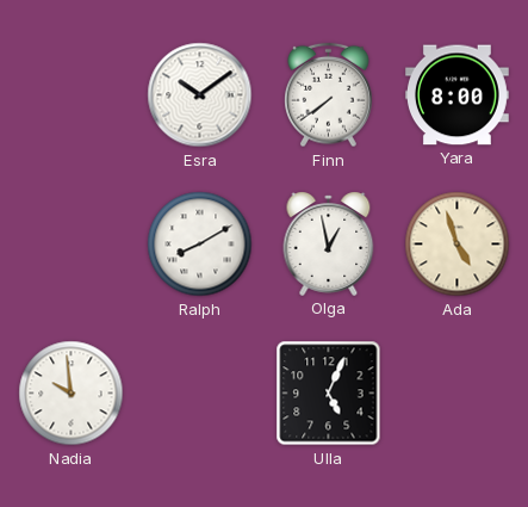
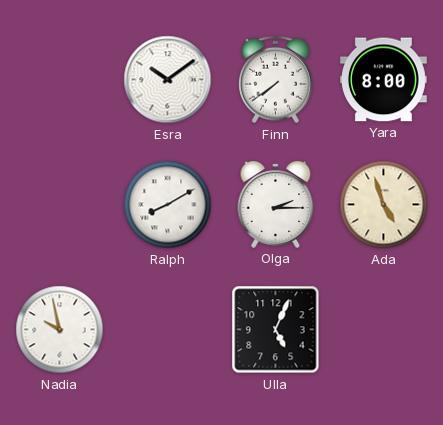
Olga: 12:58 -> 2:15
Nadia: 9:59 -> 9:58
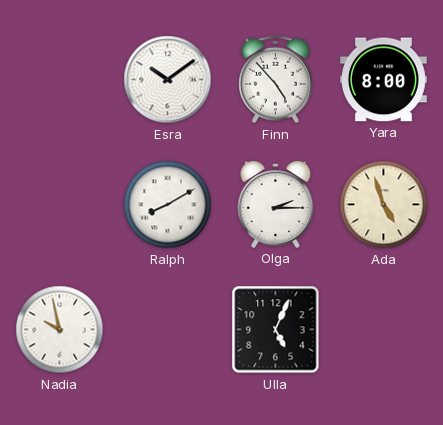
Finn: 7:39 -> 4:53
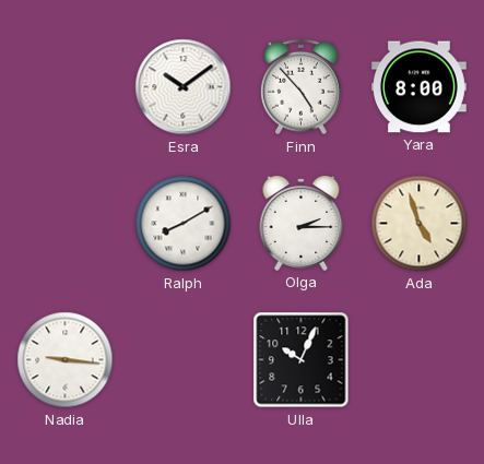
Nadia: 9:58 -> 9:16
Ulla: 5:04 -> 10:04
